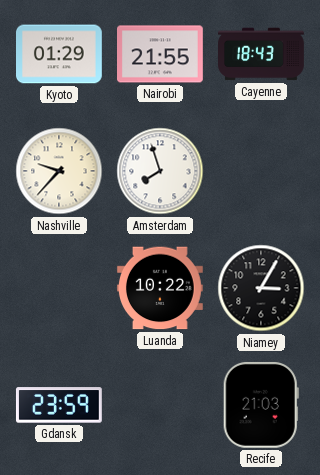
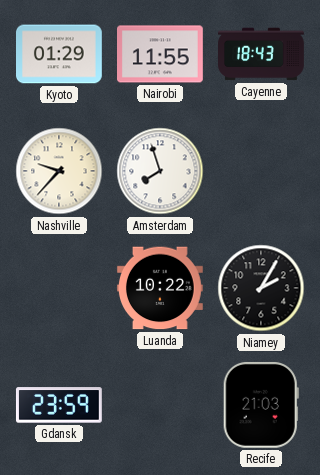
Nairobi: 21:55 -> 11:55
Niamey: 3:05 -> 2:05
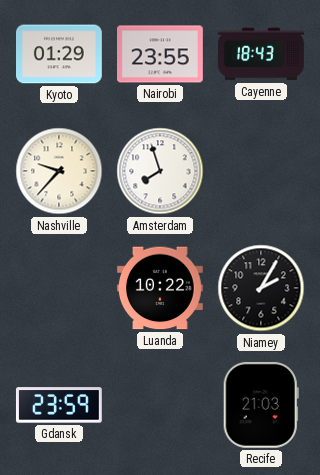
Nairobi: 11:55 -> 23:55
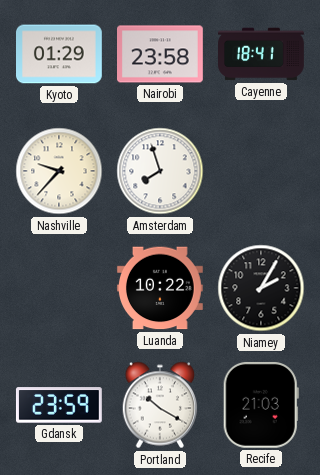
Nairobi: 23:55 -> 23:58
Cayenne: 18:43 -> 18:41
Portland: none -> 10:20
